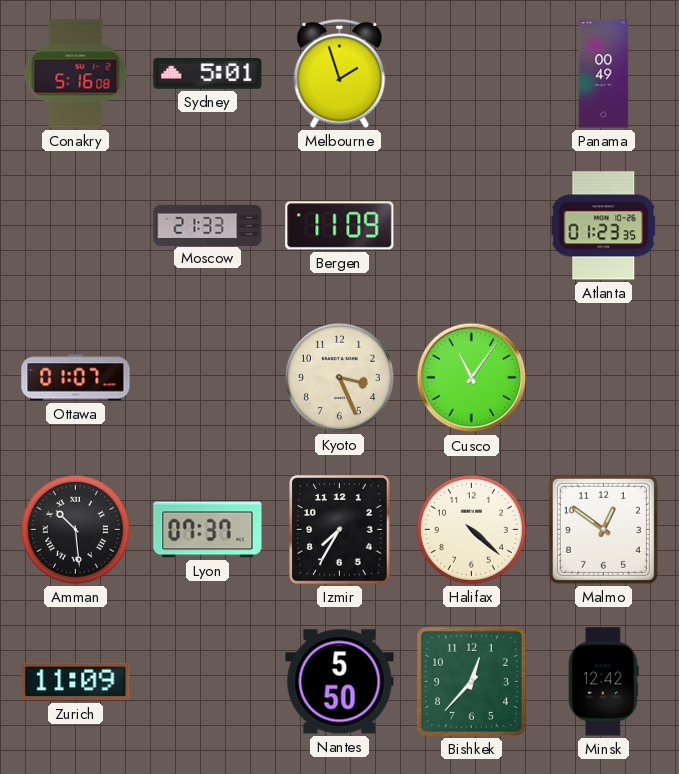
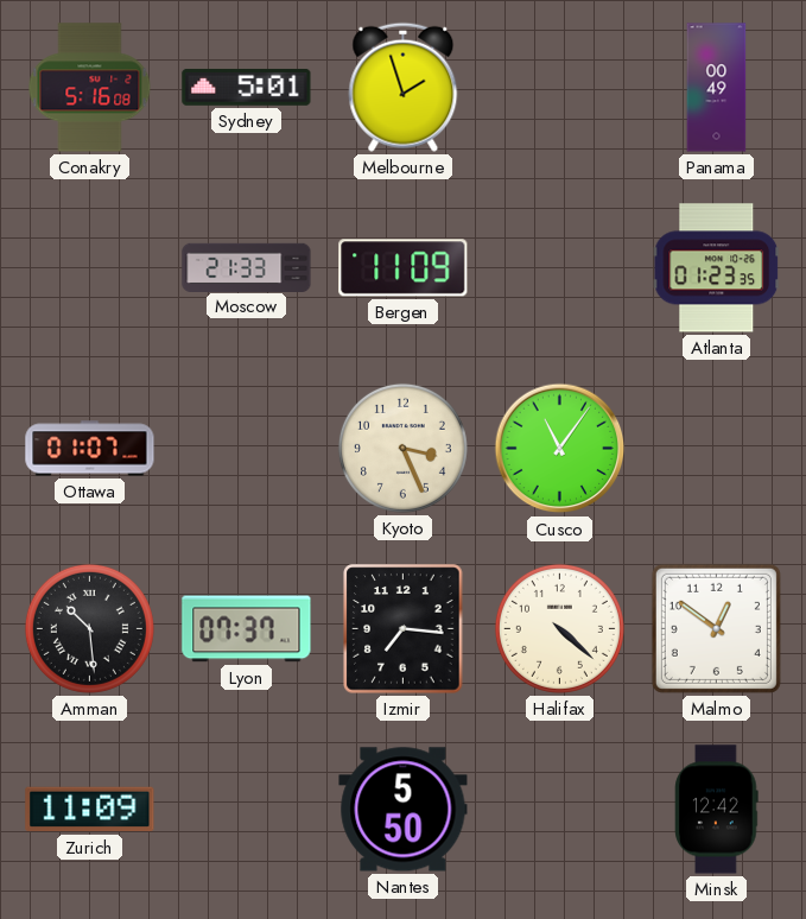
Izmir: 7:35 -> 7:16
Bishkek: 12:37 -> none
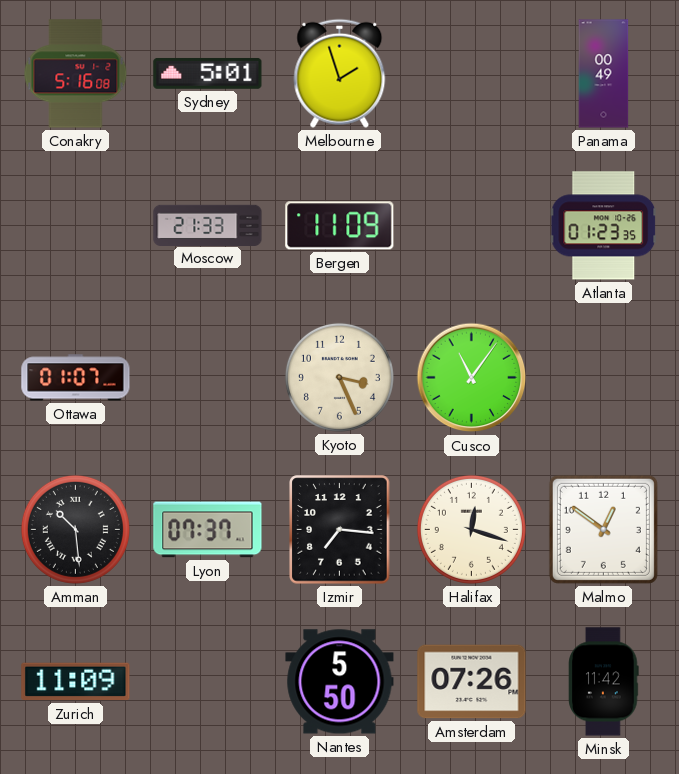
Halifax: 4:22 -> 12:18
Amsterdam: none -> 07:26
Minsk: 12:42 -> 11:42
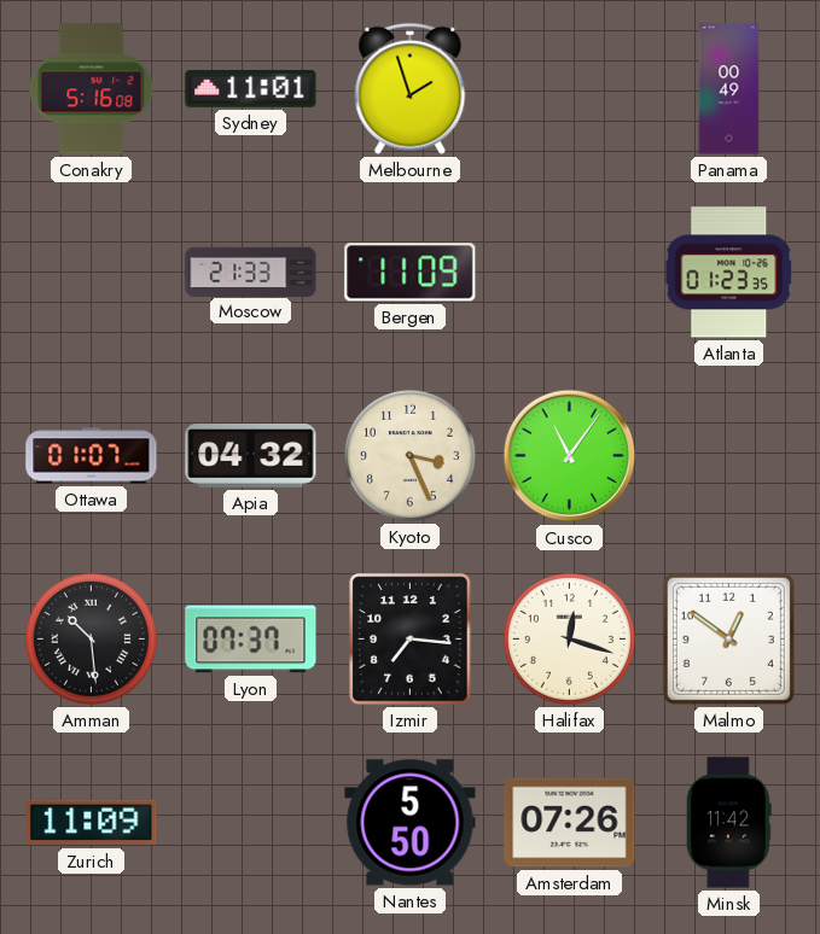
Sydney: 5:01 -> 11:01
Apia: none -> 04:32
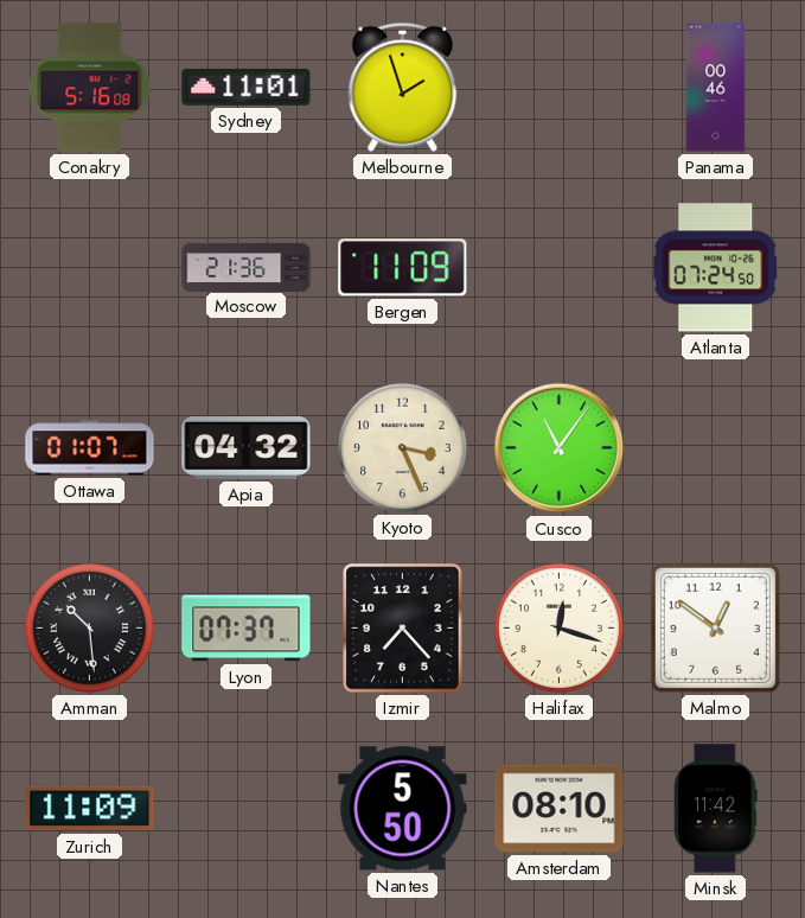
Panama: 00:49 -> 00:46
Moscow: 21:33 -> 21:36
Atlanta: 01:23 -> 07:24
Izmir: 7:16 -> 7:23
Amsterdam: 07:26 -> 08:10
